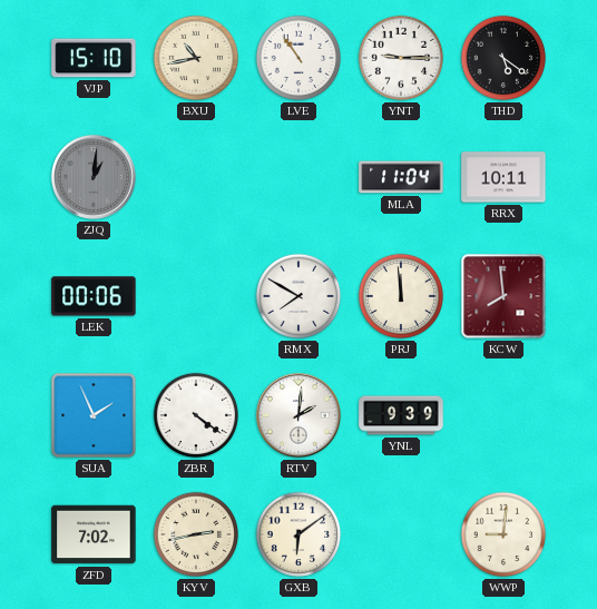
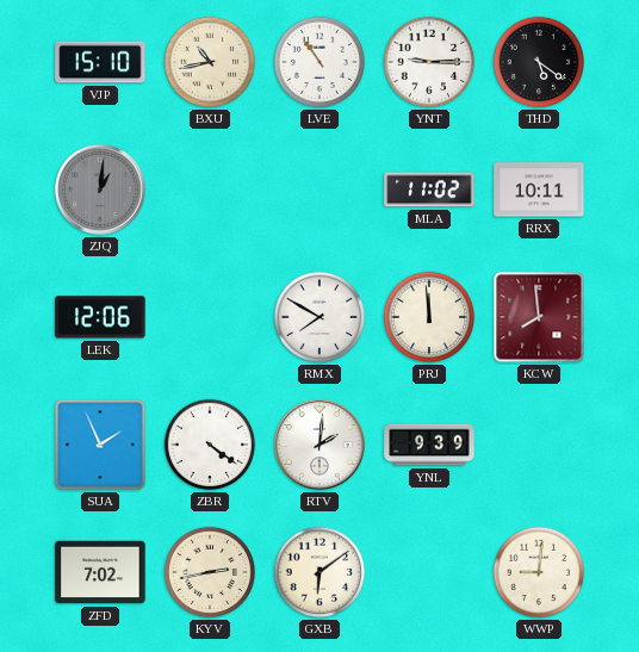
MLA: 11:04 -> 11:02
LEK: 00:06 -> 12:06
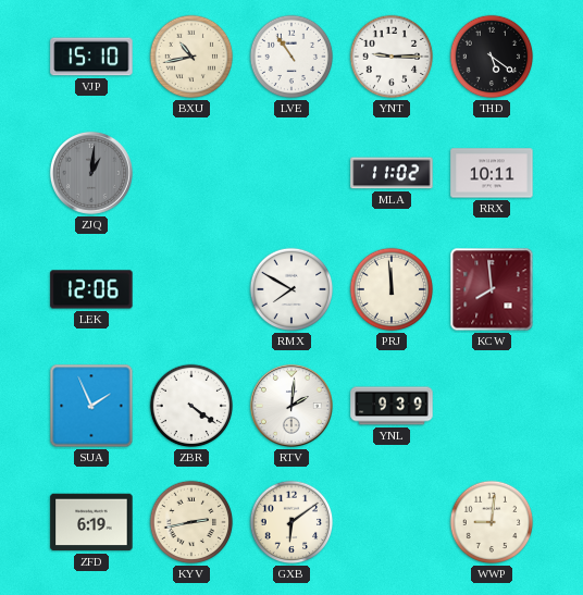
ZFD: 7:02 -> 6:19
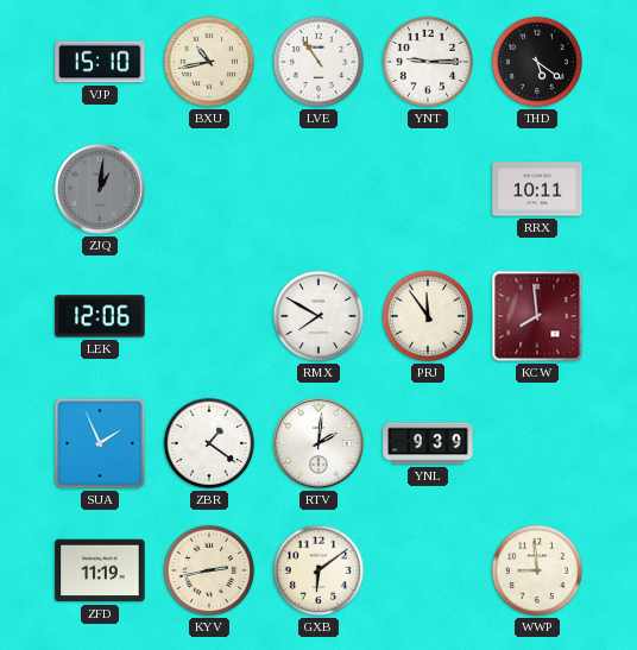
MLA: 11:02 -> none
PRJ: 11:59 -> 11:54
ZBR: 4:21 -> 1:21
ZFD: 6:19 -> 11:19
WWP: 9:01 -> 8:59
